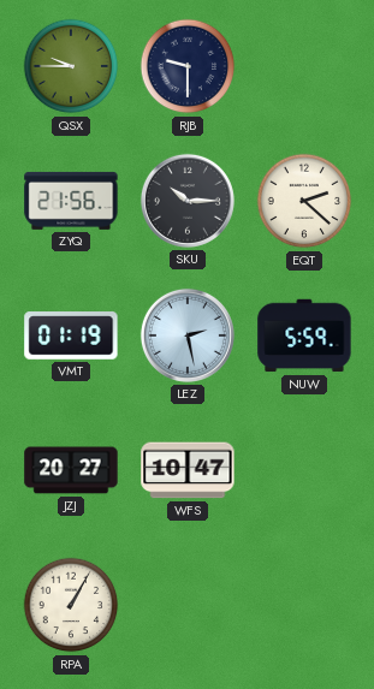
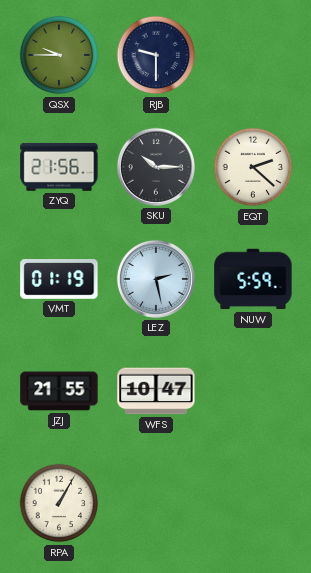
JZJ: 20:27 -> 21:55
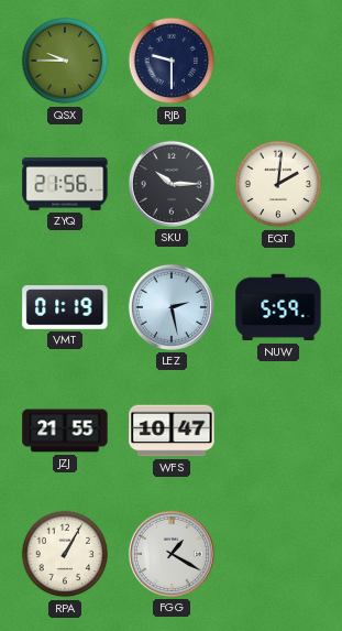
EQT: 2:22 -> 2:01
FGG: none -> 1:20
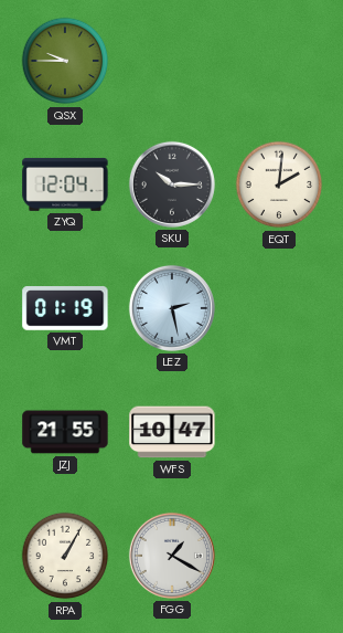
RJB: 9:30 -> none
ZYQ: 21:56 -> 12:04
NUW: 5:59 -> none
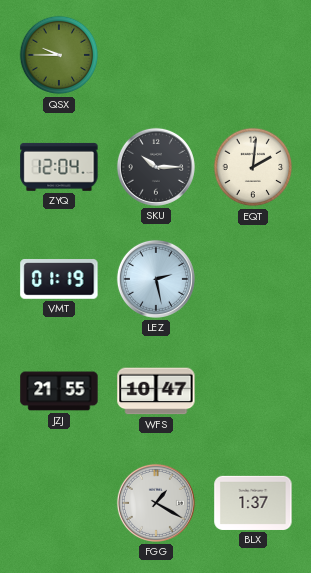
RPA: 1:05 -> none
BLX: none -> 1:37
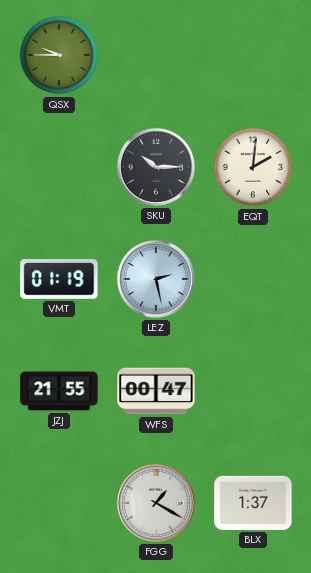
ZYQ: 12:04 -> none
WFS: 10:47 -> 00:47
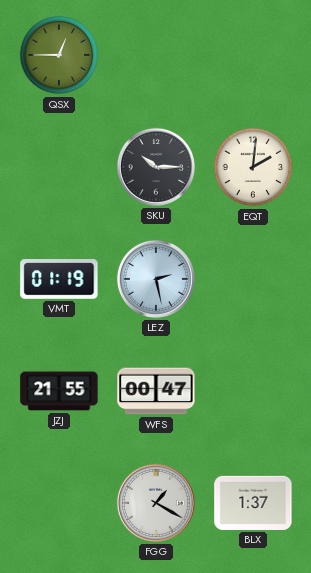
QSX: 9:45 -> 12:45
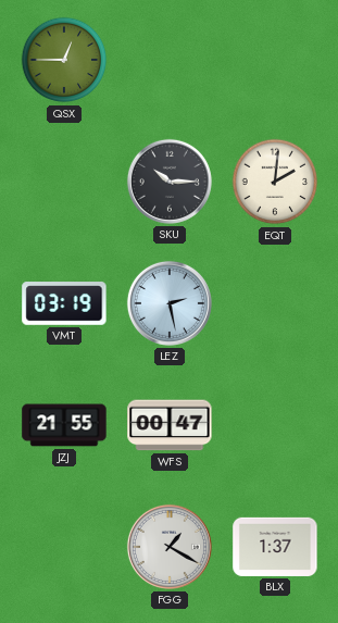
VMT: 01:19 -> 03:19
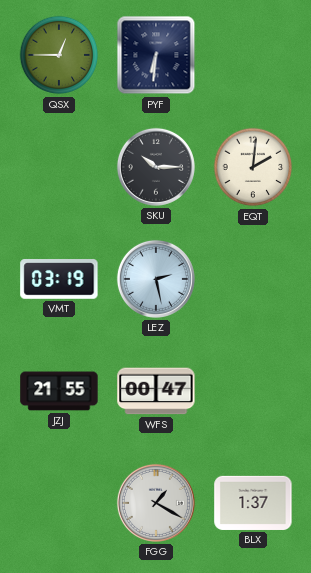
PYF: none -> 6:31
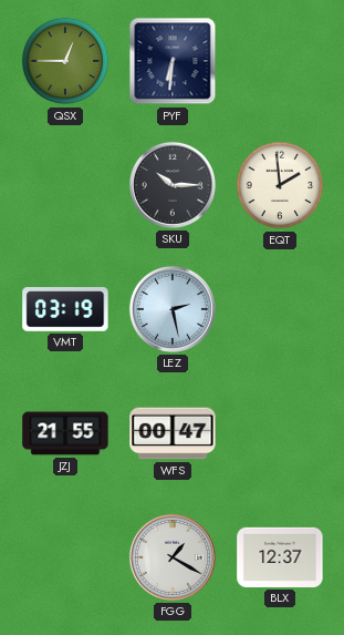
EQT: 2:01 -> 1:59
BLX: 1:37 -> 12:37
